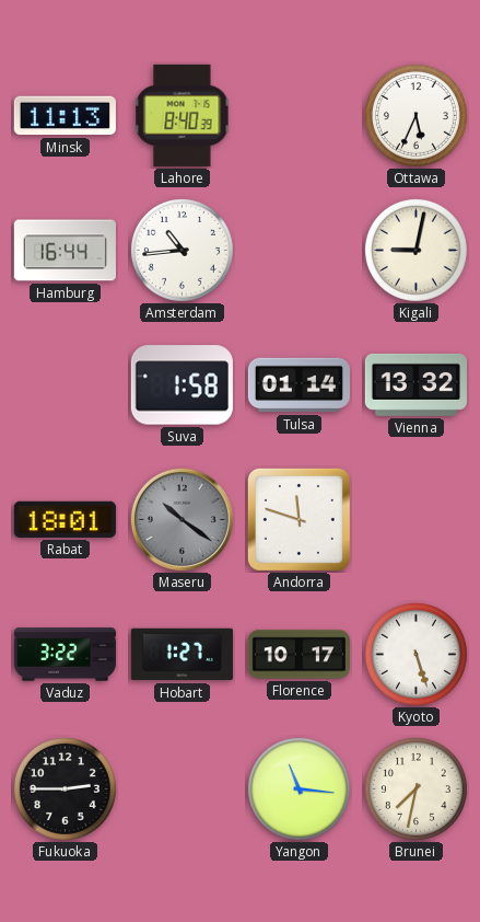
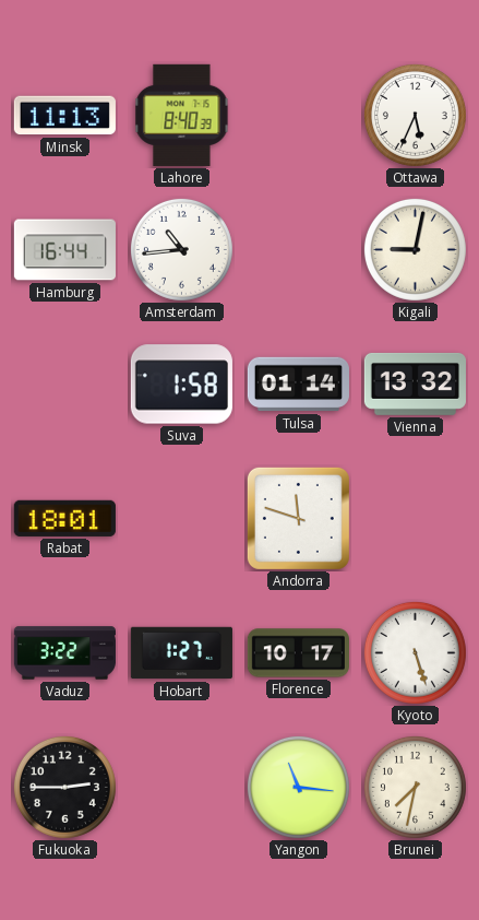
Maseru: 10:21 -> none
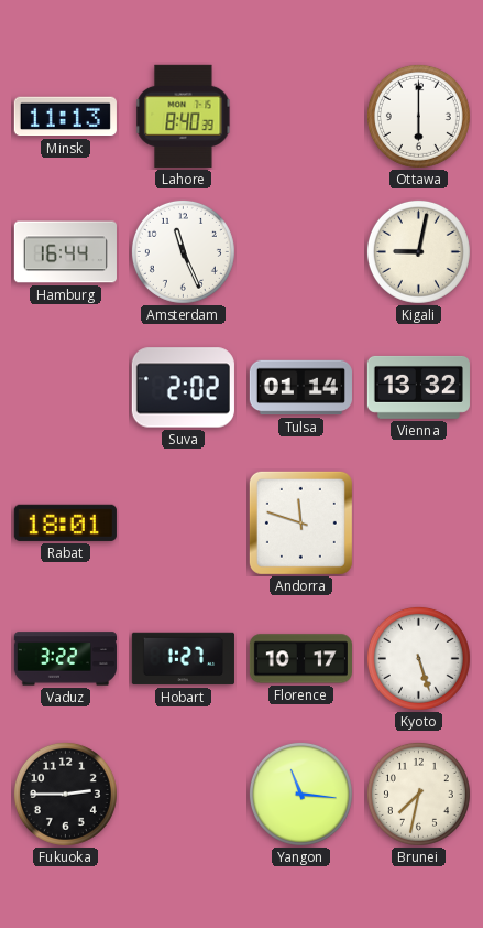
Ottawa: 5:34 -> 6:00
Amsterdam: 10:44 -> 11:26
Suva: 1:58 -> 2:02
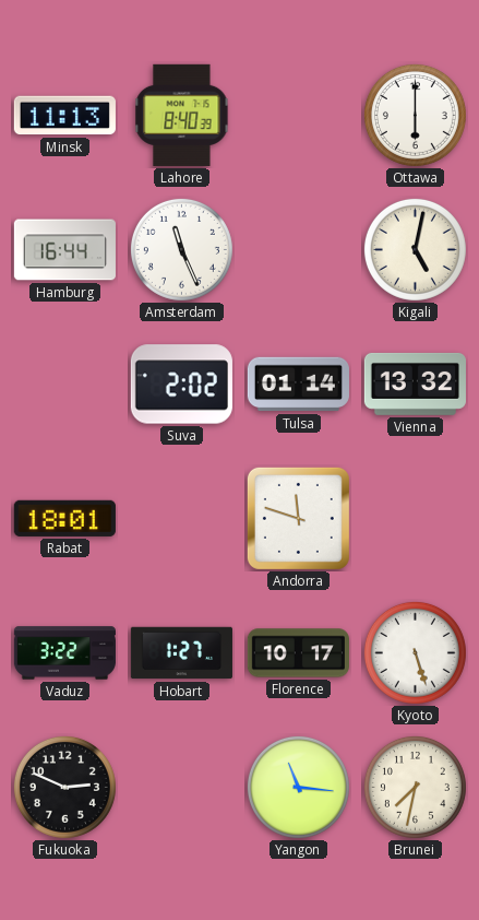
Kigali: 9:02 -> 5:02
Fukuoka: 2:45 -> 2:49
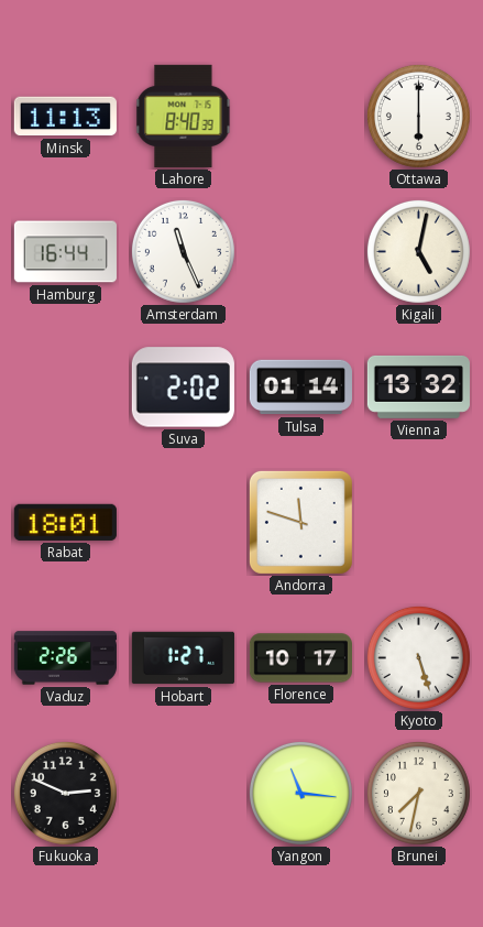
Vaduz: 3:22 -> 2:26
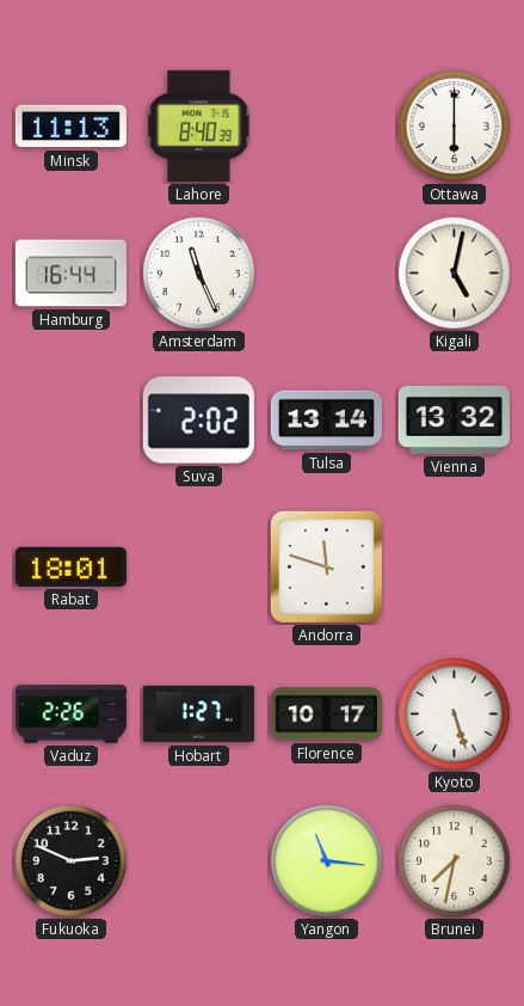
Tulsa: 01:14 -> 13:14
